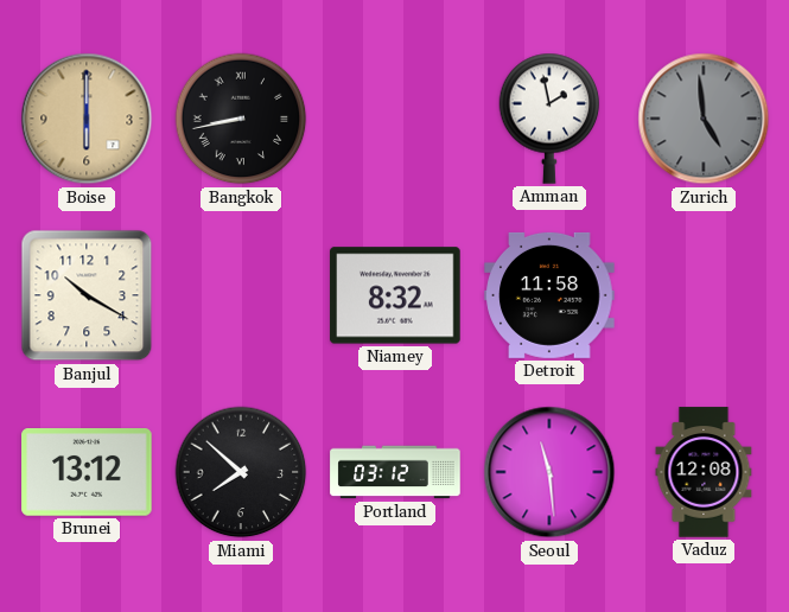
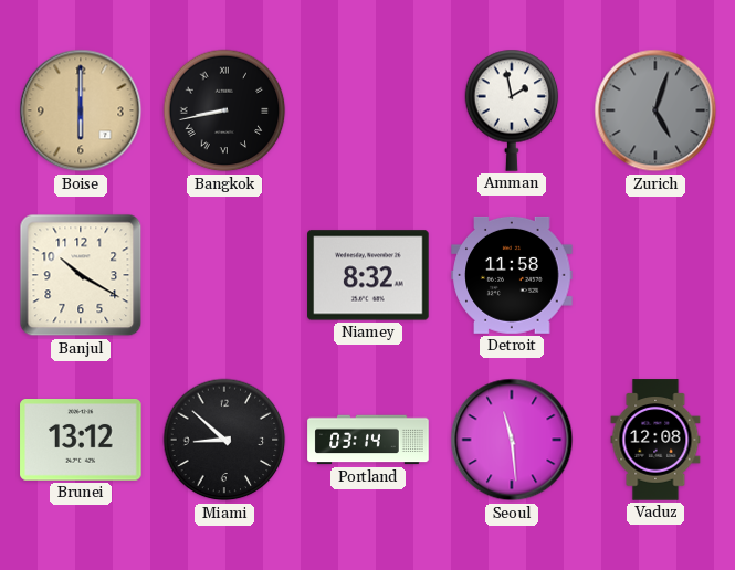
Zurich: 4:59 -> 5:03
Miami: 7:52 -> 8:52
Portland: 03:12 -> 03:14
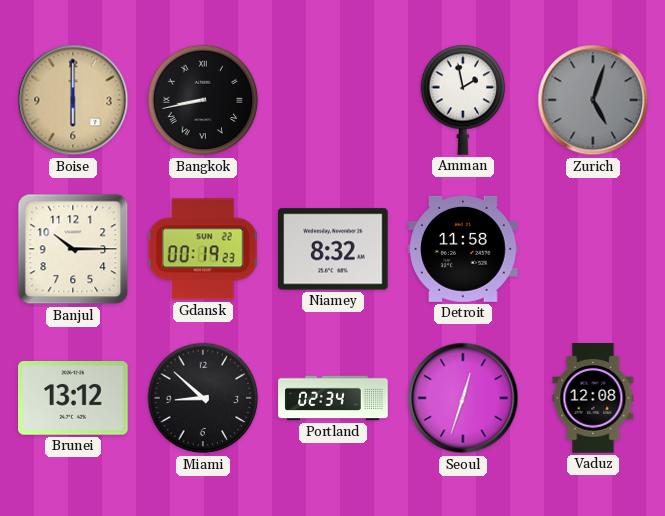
Banjul: 10:20 -> 10:15
Gdansk: none -> 00:19
Portland: 03:14 -> 02:34
Seoul: 11:29 -> 12:33
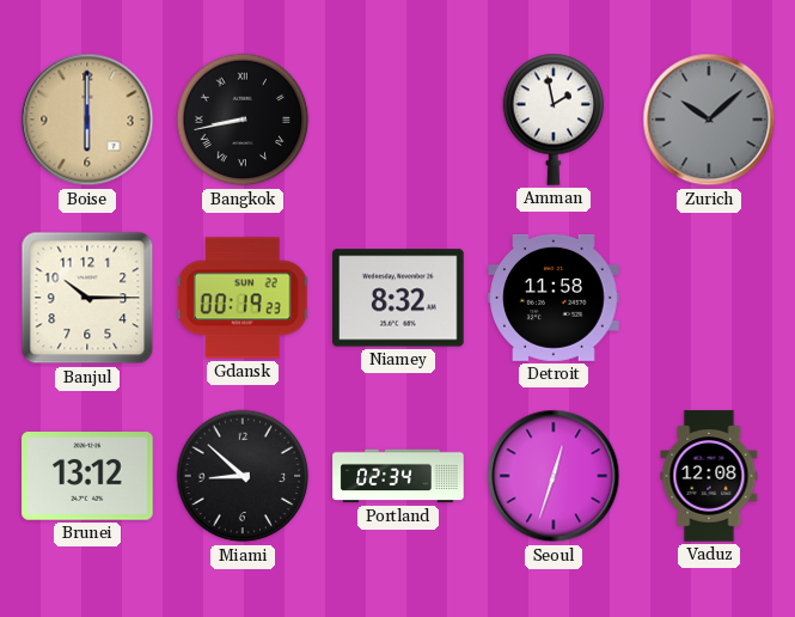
Zurich: 5:03 -> 10:08
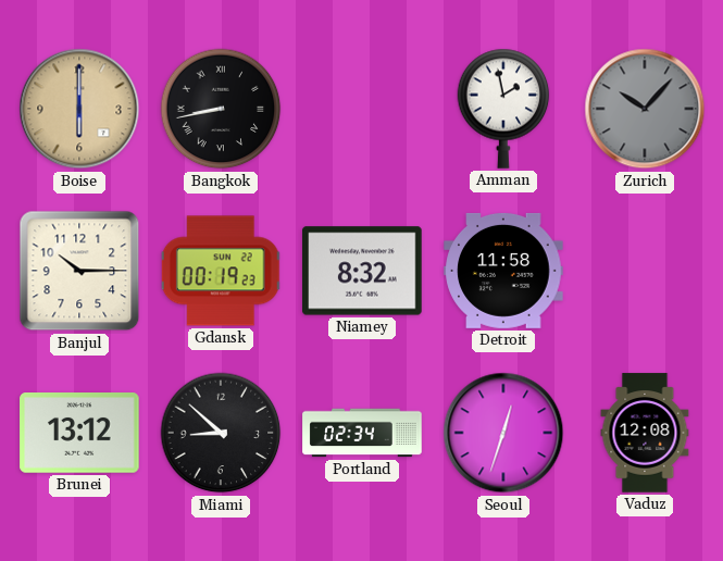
Zurich: 10:08 -> 10:07
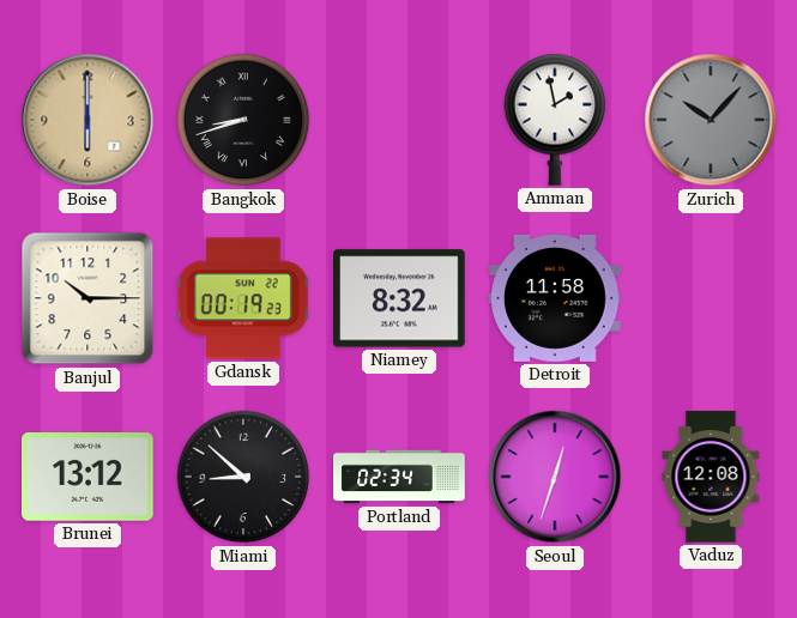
Bangkok: 8:43 -> 8:42
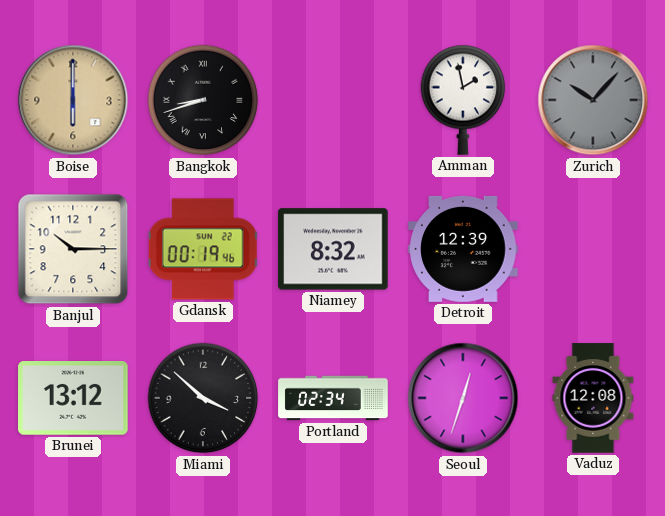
Gdansk: 00:19:23 -> 00:19:46
Detroit: 11:58 -> 12:39
Miami: 8:52 -> 3:52
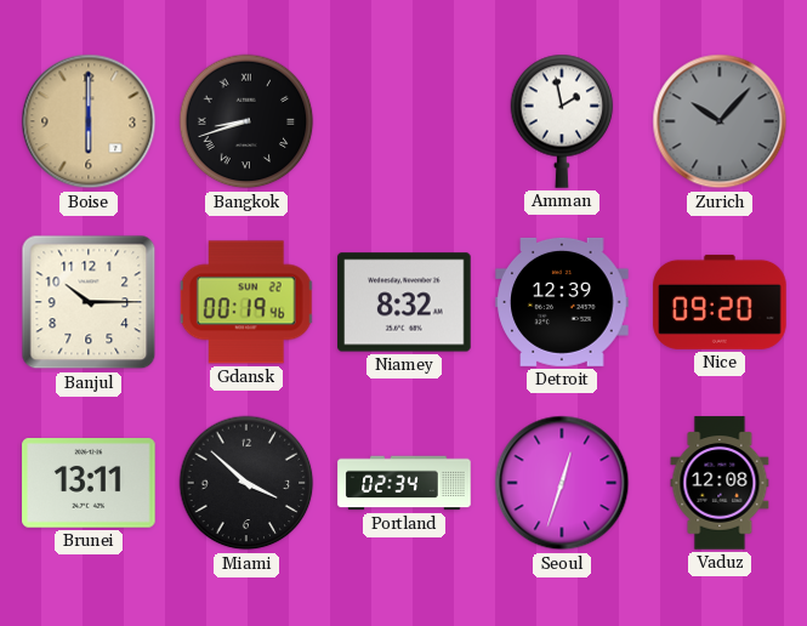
Nice: none -> 09:20
Brunei: 13:12 -> 13:11
